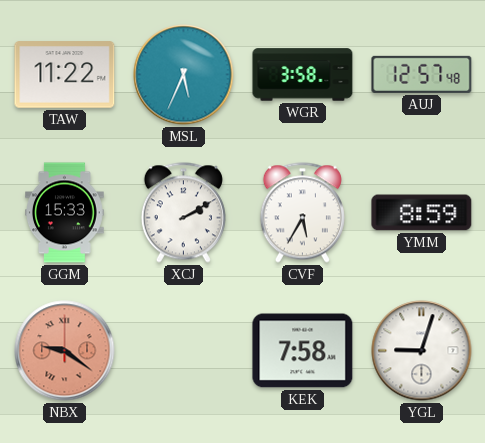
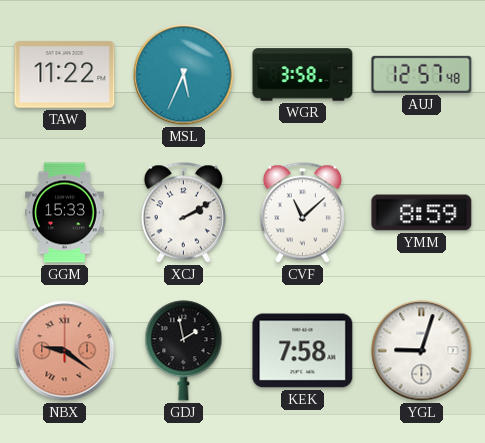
CVF: 5:35 -> 11:08
GDJ: none -> 1:58
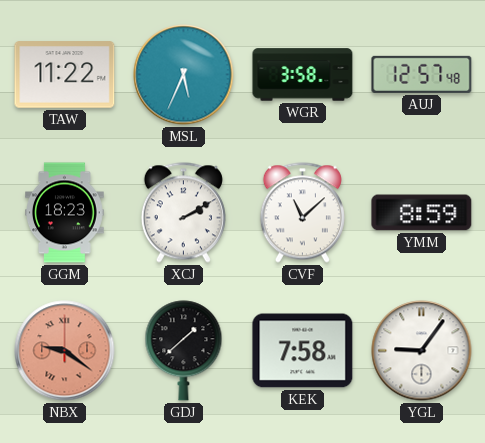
GGM: 15:33 -> 18:23
GDJ: 1:58 -> 1:38
YGL: 9:03 -> 9:06
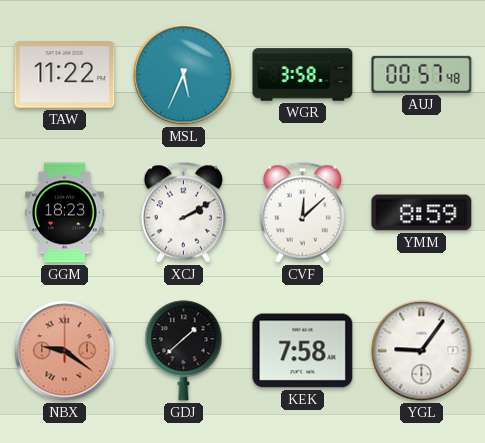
AUJ: 12:57 -> 00:57
CVF: 11:08 -> 12:08
